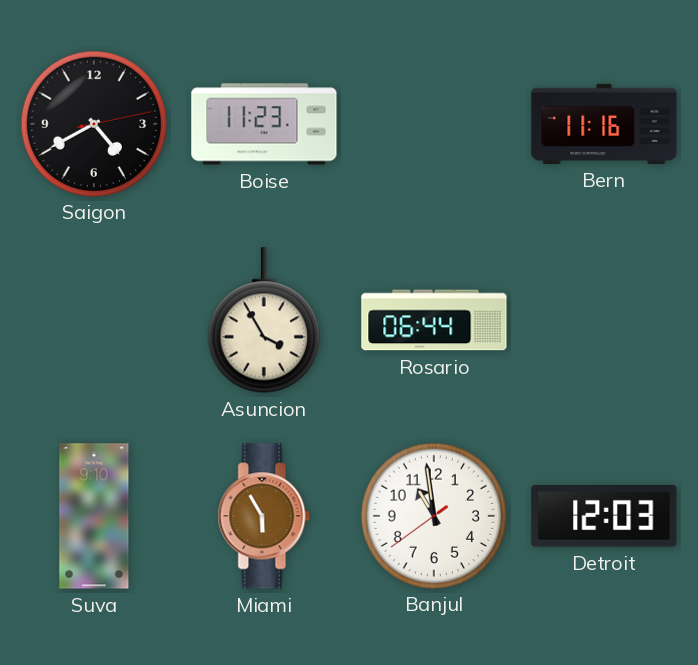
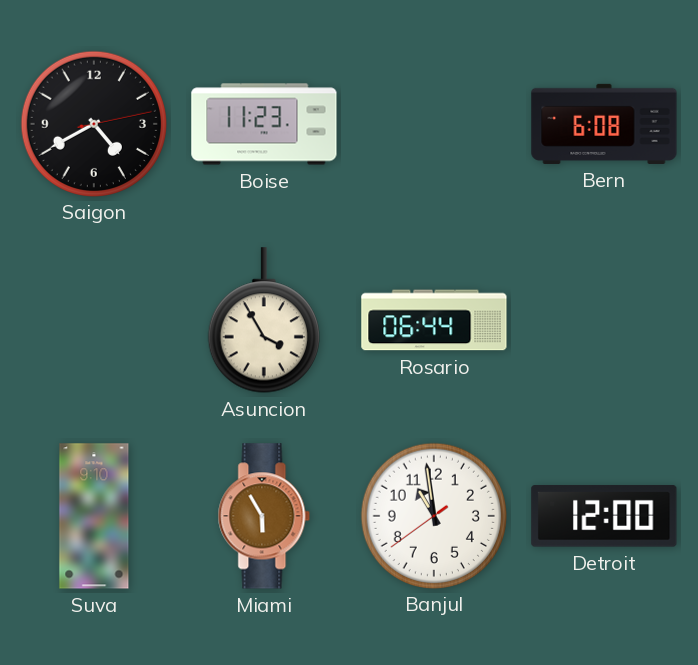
Bern: 11:16 -> 6:08
Detroit: 12:03 -> 12:00
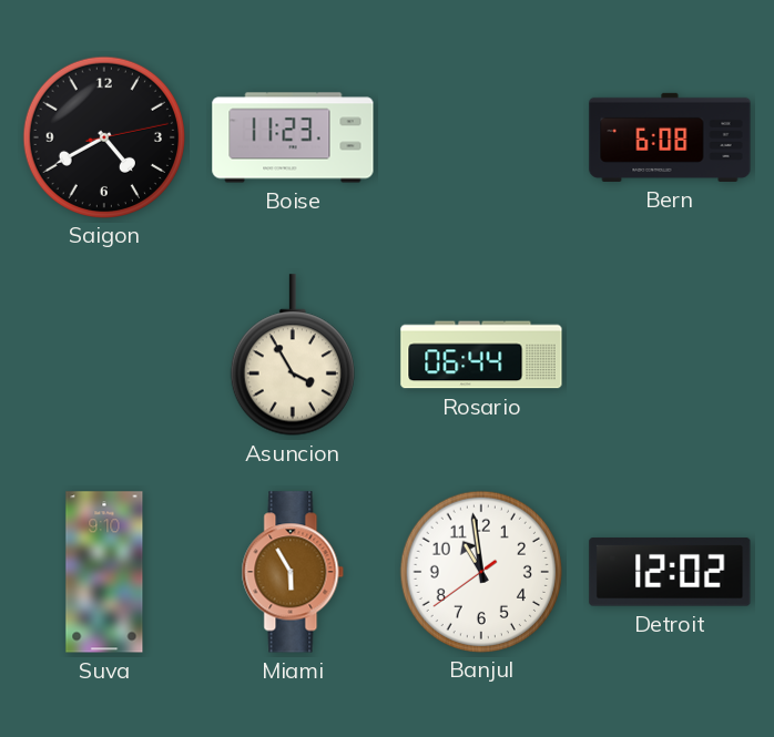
Detroit: 12:00 -> 12:02
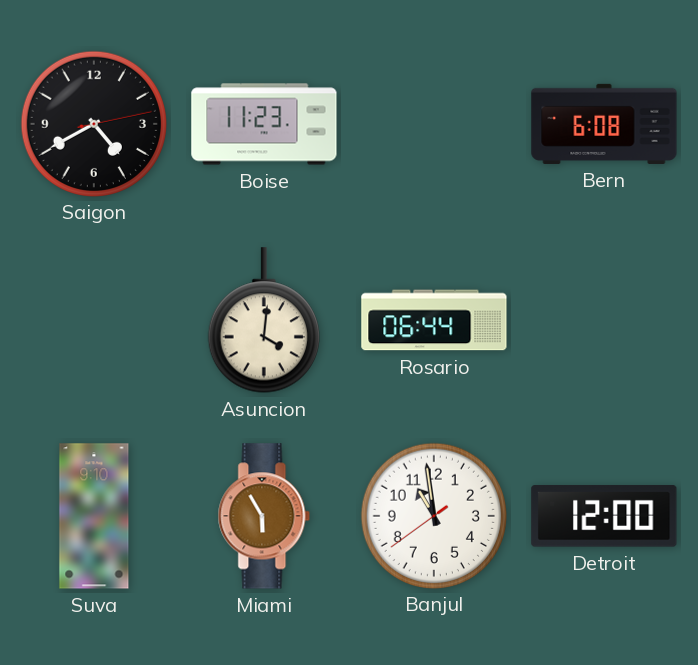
Asuncion: 3:55 -> 4:01
Detroit: 12:02 -> 12:00
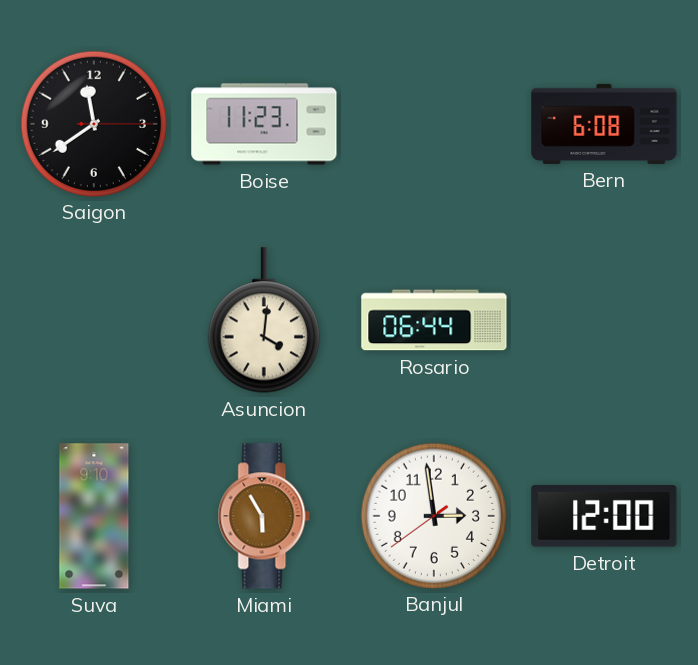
Saigon: 4:40 -> 11:39
Banjul: 10:58 -> 2:58
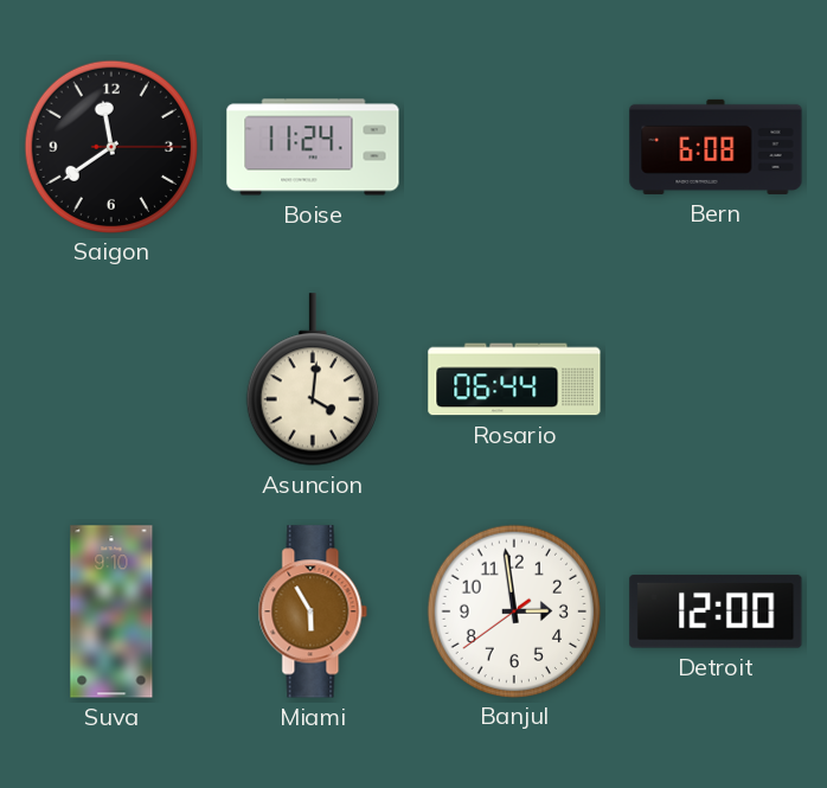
Boise: 11:23 -> 11:24
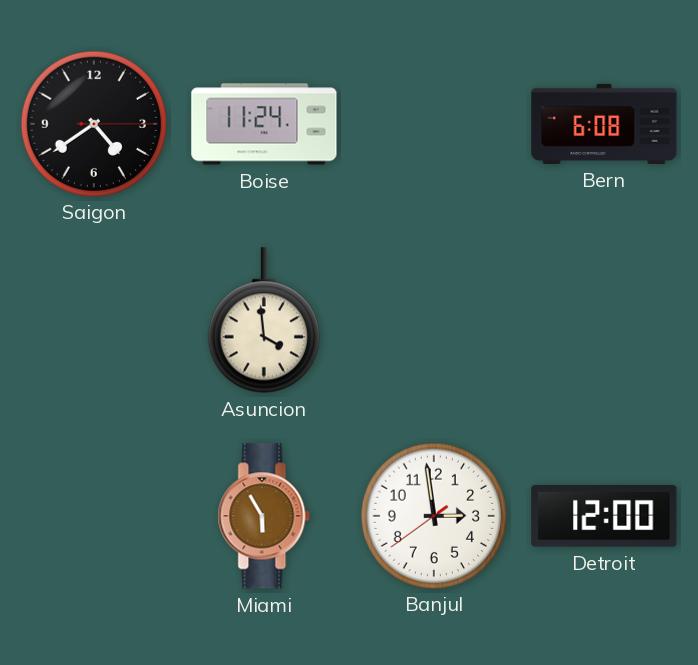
Saigon: 11:39 -> 4:39
Asuncion: 4:01 -> 3:59
Rosario: 06:44 -> none
Suva: 9:10 -> none
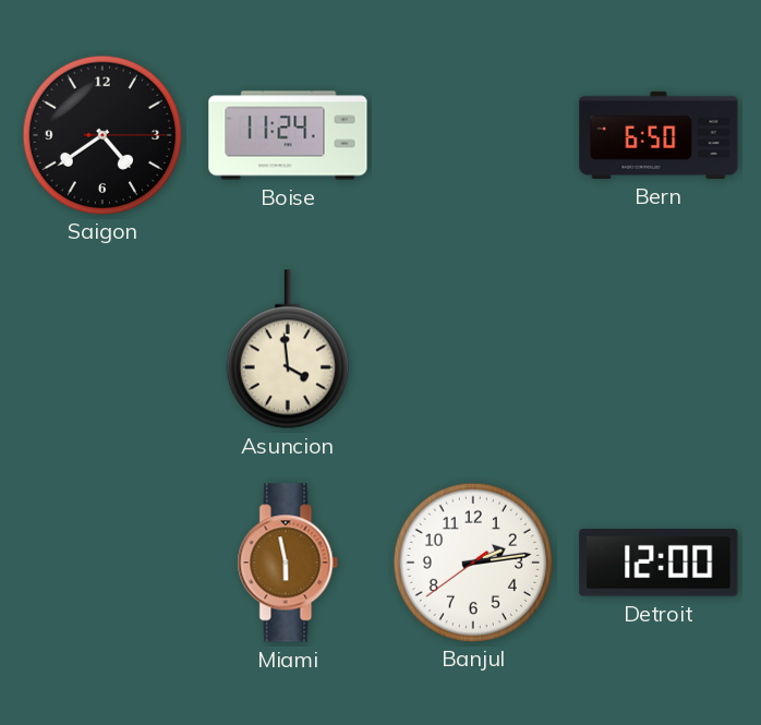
Bern: 6:08 -> 6:50
Miami: 5:55 -> 5:58
Banjul: 2:58 -> 2:13
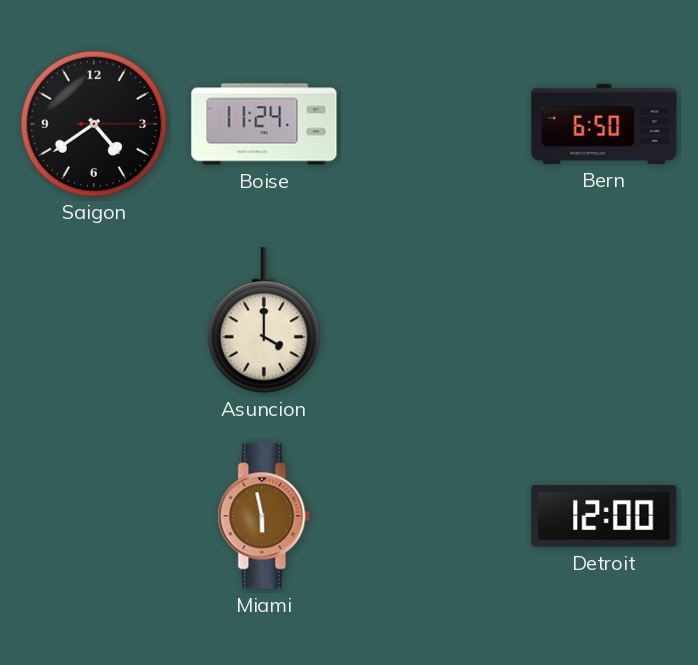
Asuncion: 3:59 -> 4:00
Banjul: 2:13 -> none
